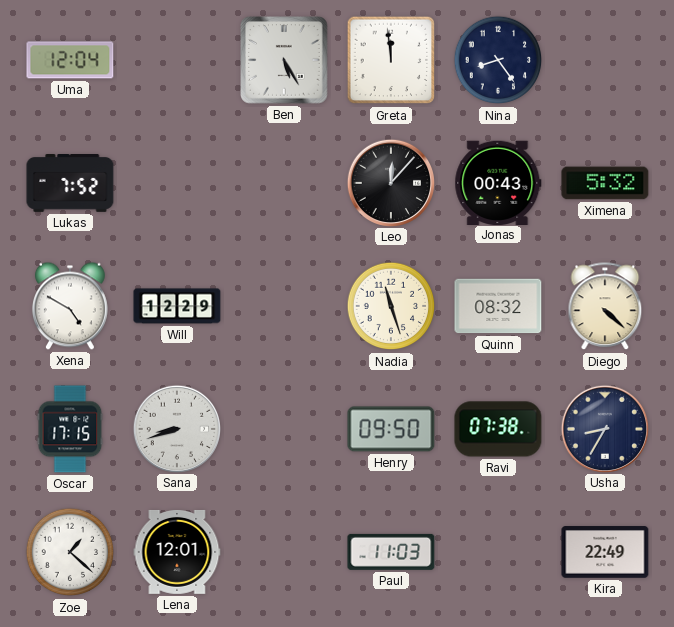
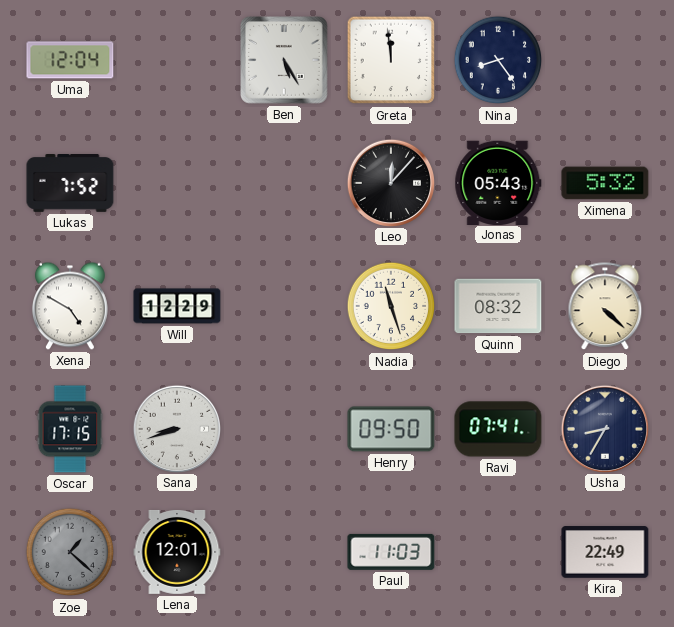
Jonas: 00:43 -> 05:43
Ravi: 07:38 -> 07:41
Zoe dial: white -> grey
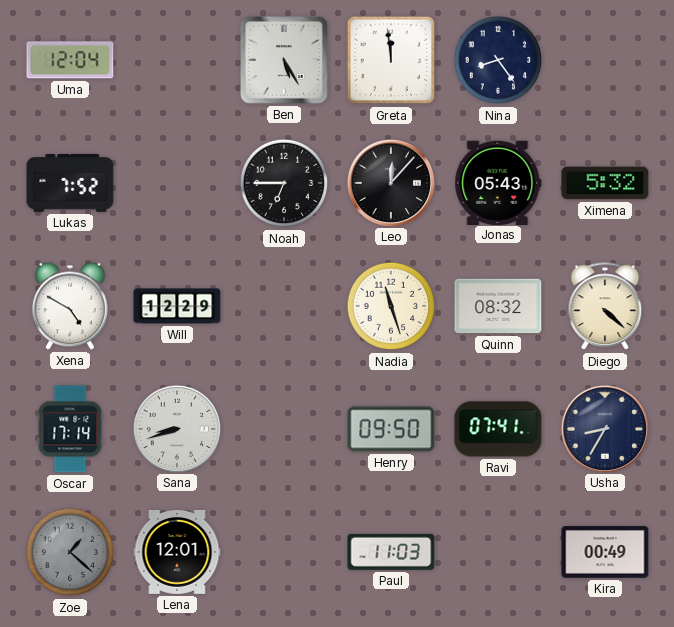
Noah: none -> 6:45
Oscar: 17:15 -> 17:14
Kira: 22:49 -> 00:49
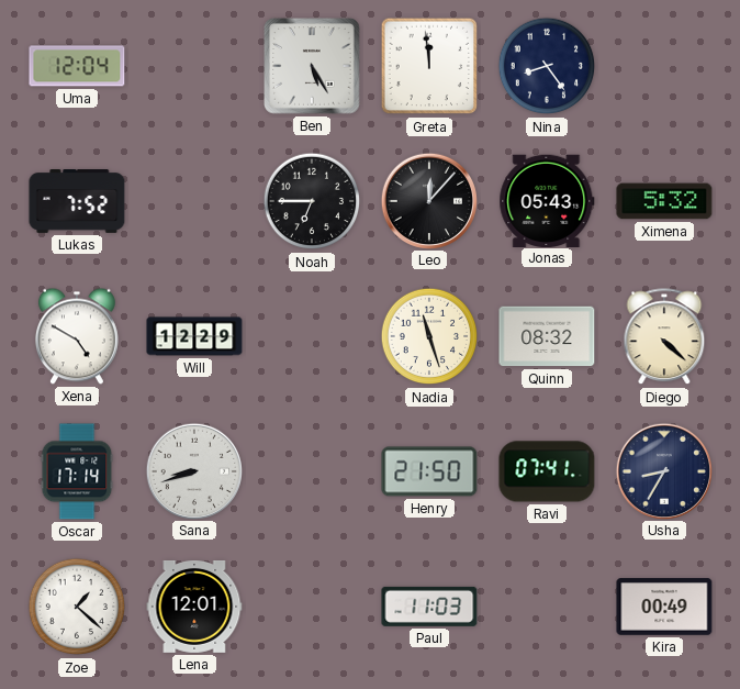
Henry: 09:50 -> 21:50
Zoe dial: grey -> white
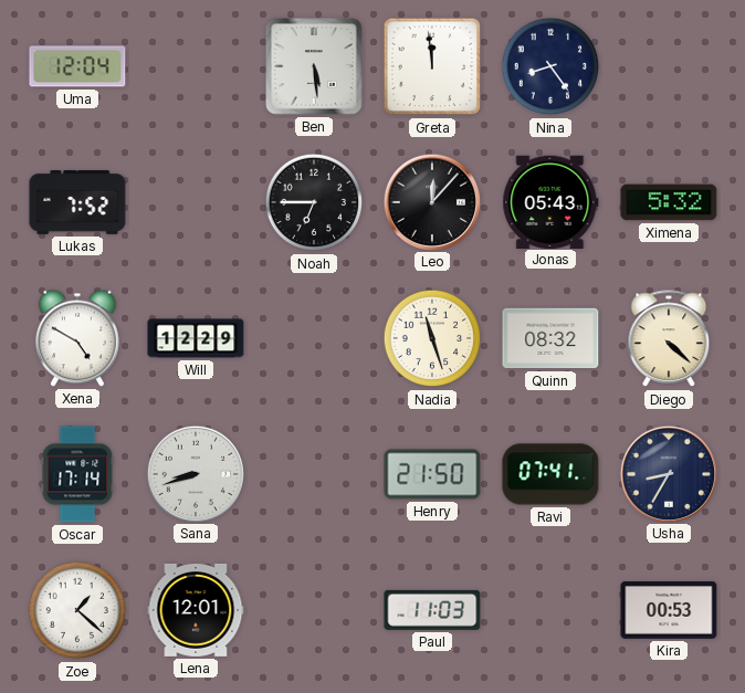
Ben: 5:25 -> 5:29
Kira: 00:49 -> 00:53
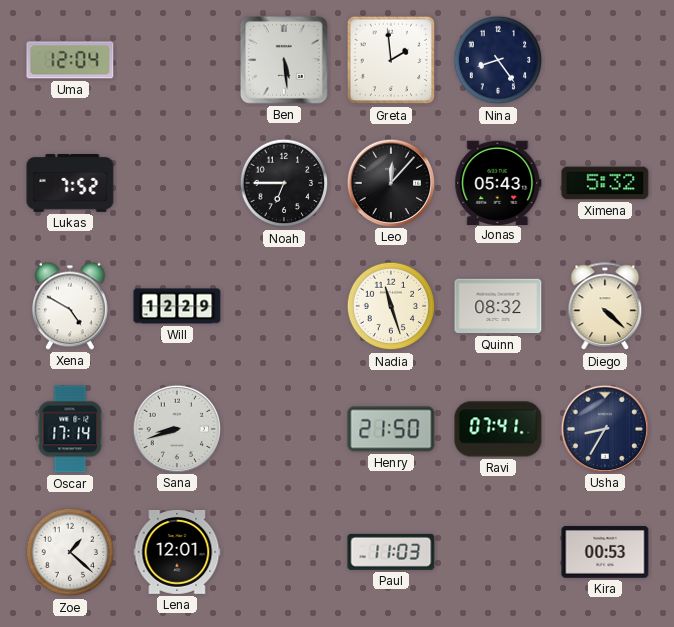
Greta: 11:59 -> 1:59
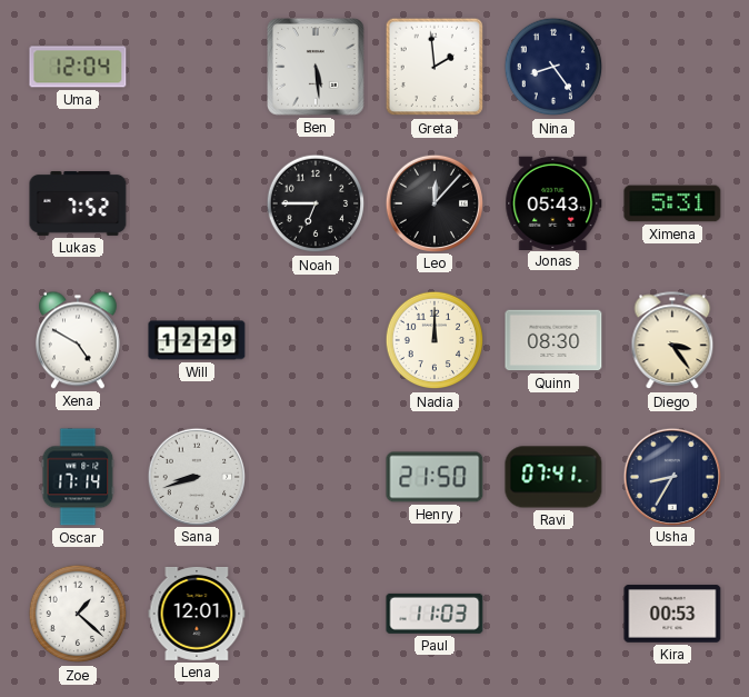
Ximena: 5:32 -> 5:31
Nadia: 11:27 -> 12:00
Quinn: 08:32 -> 08:30
Diego: 4:22 -> 3:24
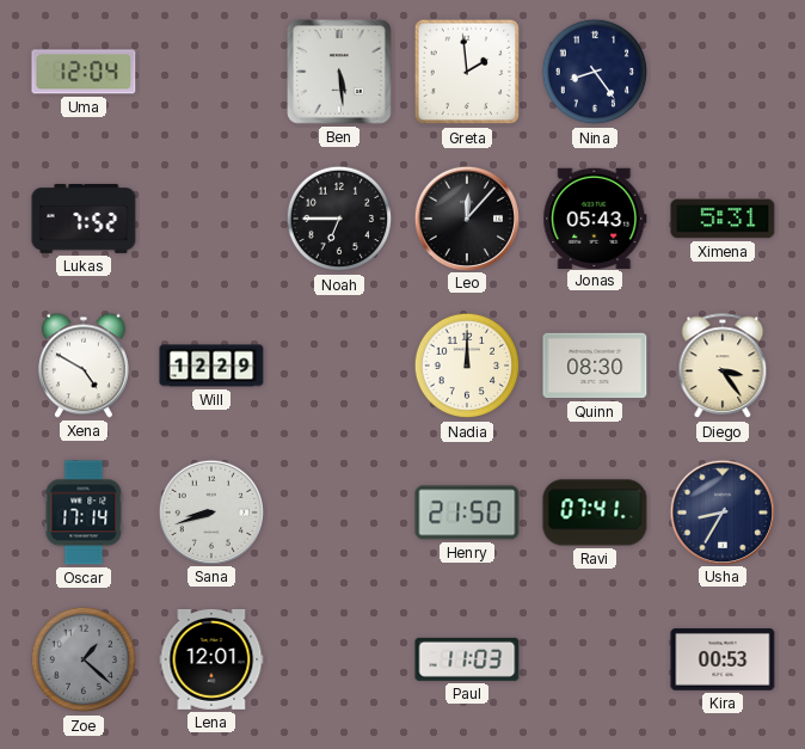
Zoe dial: white -> grey
